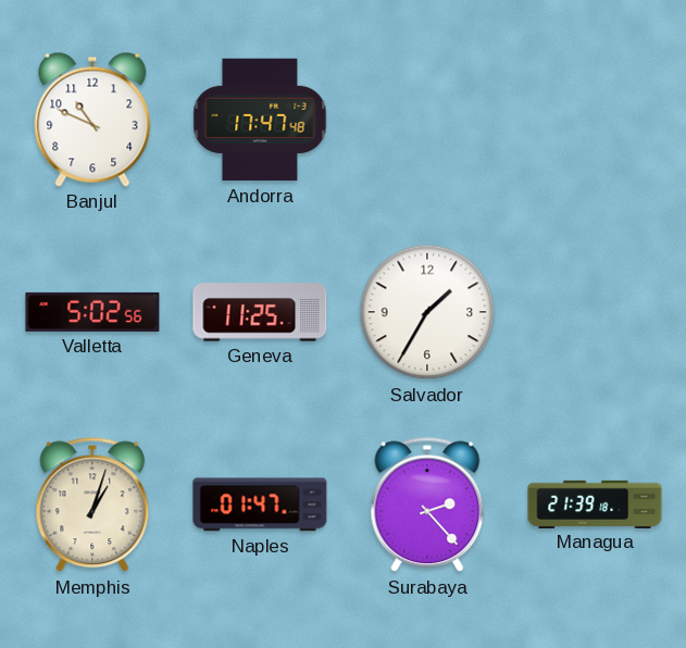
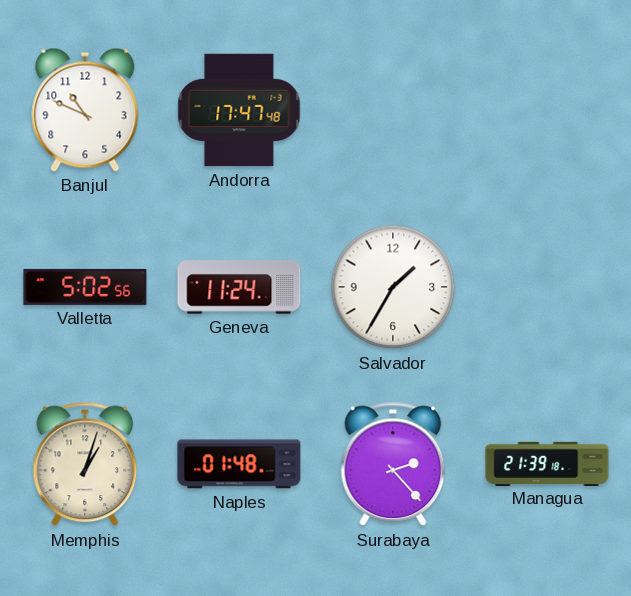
Geneva: 11:25 -> 11:24
Naples: 01:47 -> 01:48
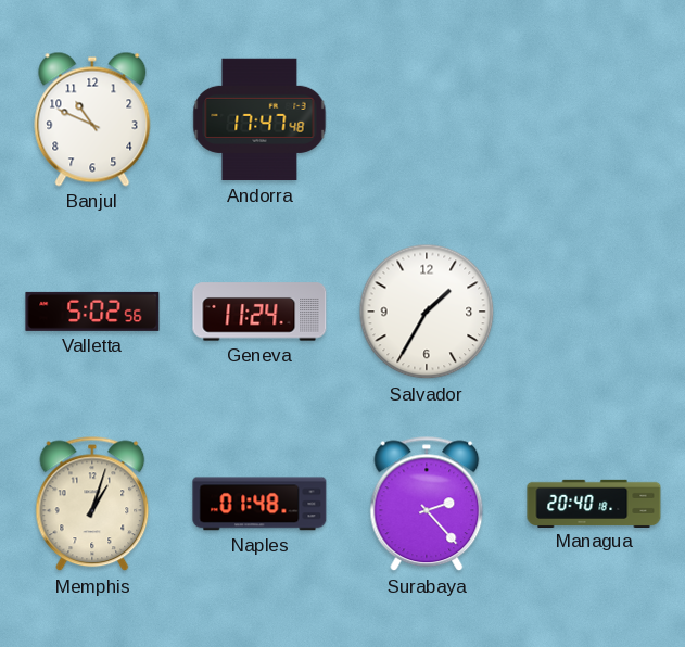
Managua: 21:39 -> 20:40
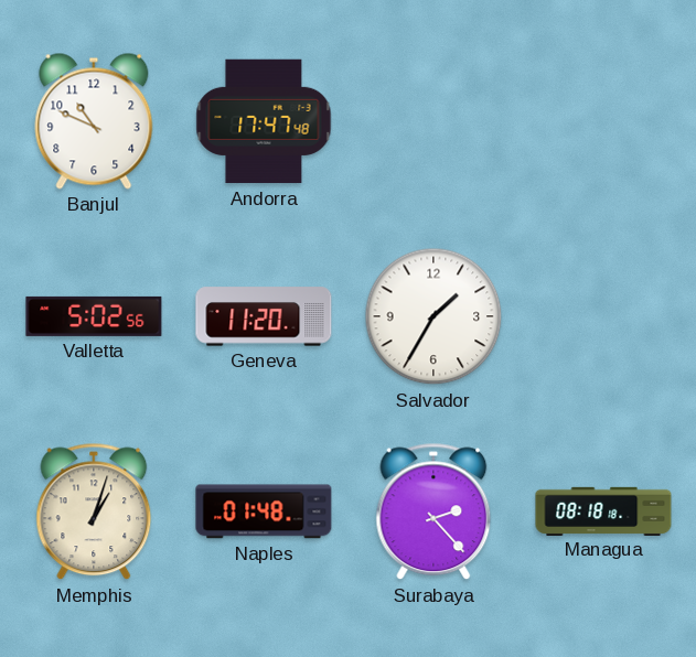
Geneva: 11:24 -> 11:20
Managua: 20:40 -> 08:18
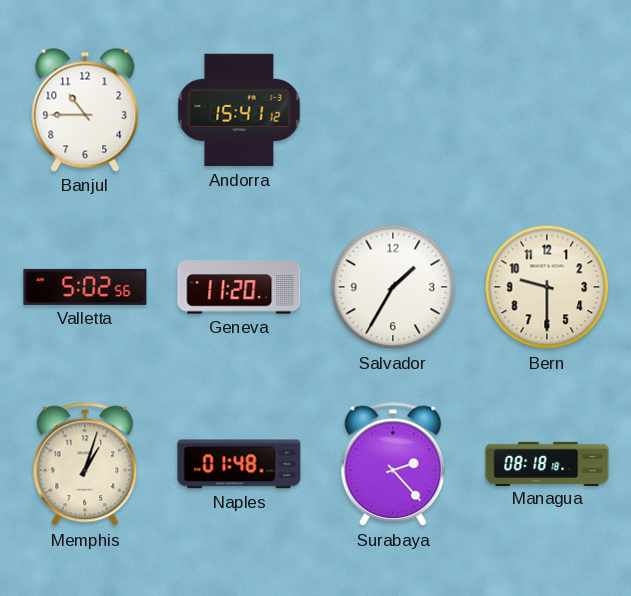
Banjul: 10:49 -> 10:45
Andorra: 17:47 -> 15:41
Bern: none -> 9:30
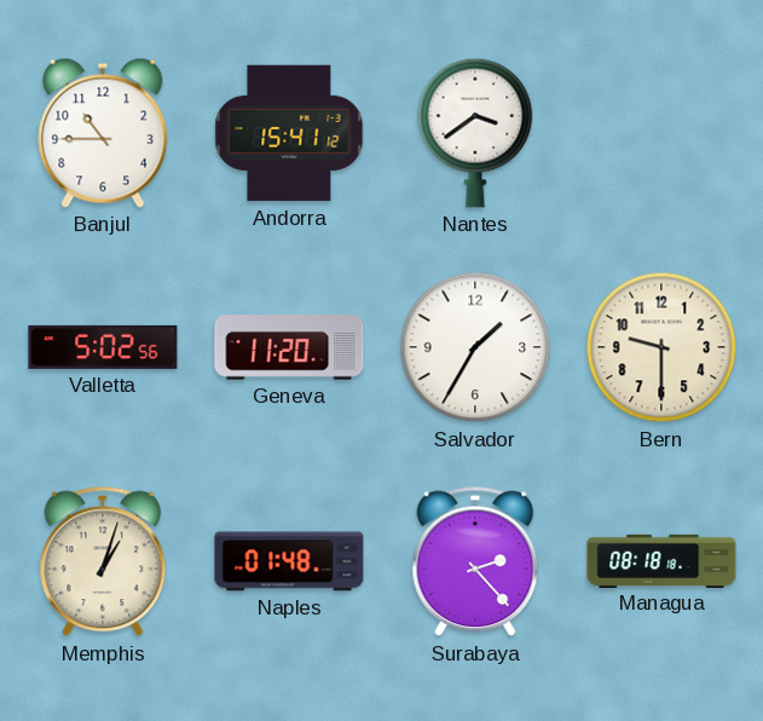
Nantes: none -> 3:39
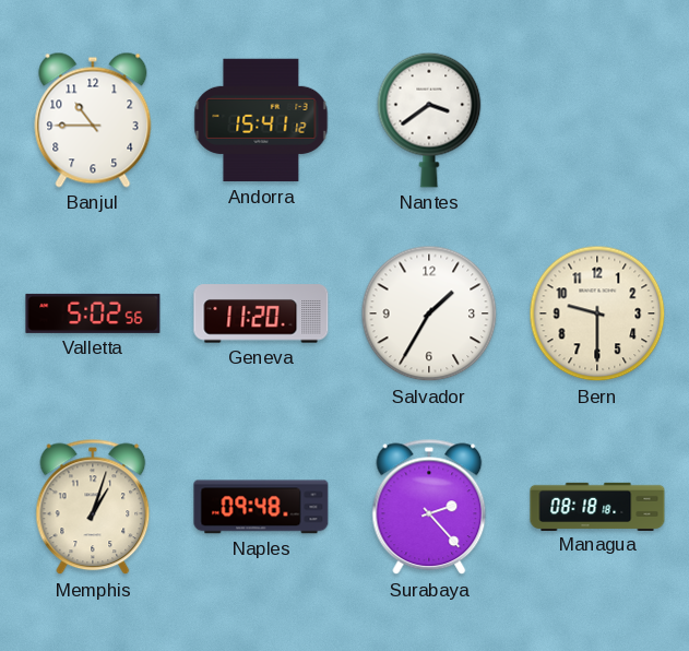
Naples: 01:48 -> 09:48
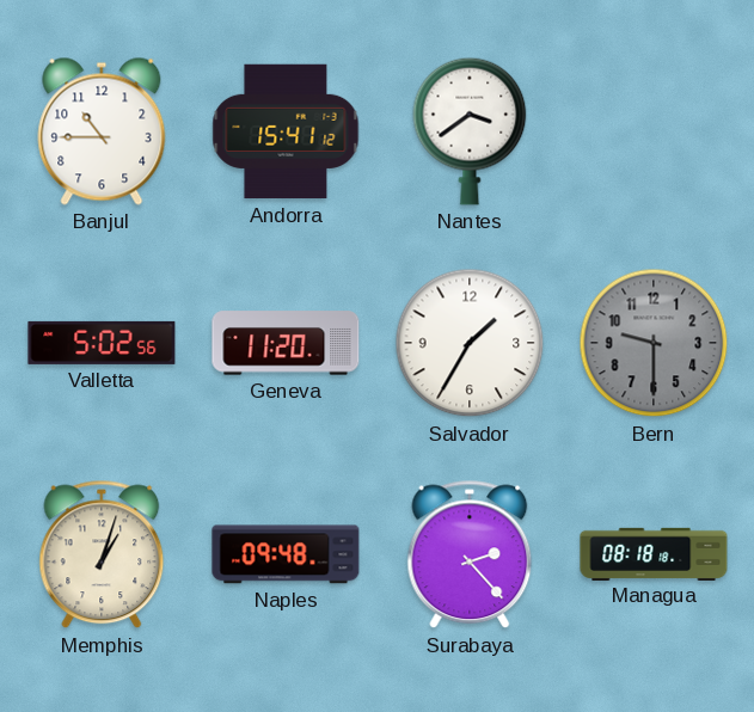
Bern dial: cream -> grey
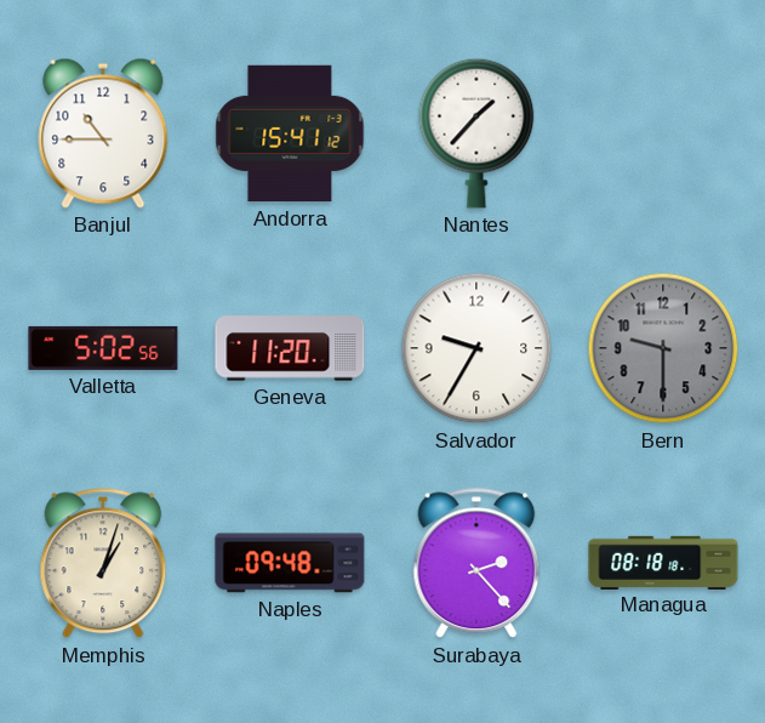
Nantes: 3:39 -> 1:37
Salvador: 1:35 -> 9:35
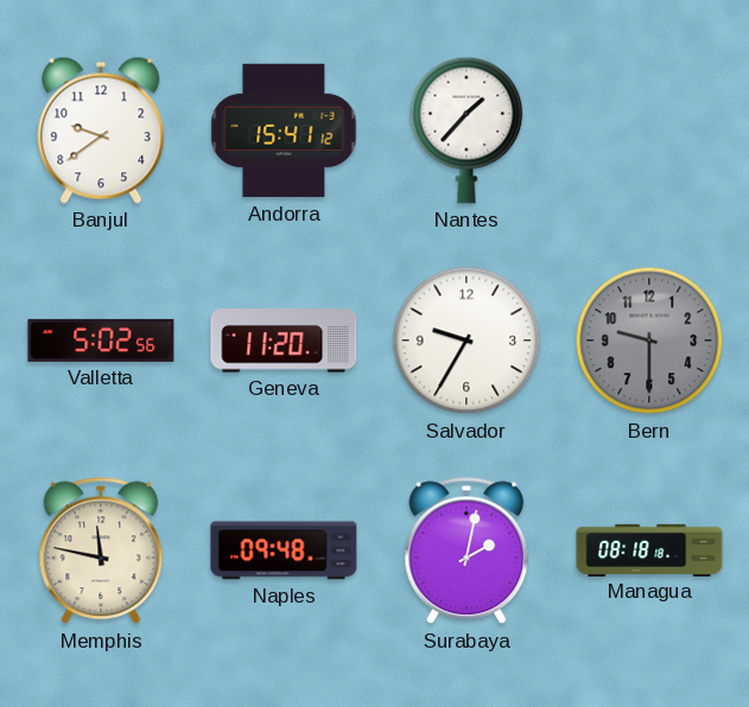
Banjul: 10:45 -> 9:39
Memphis: 1:03 -> 11:47
Surabaya: 2:23 -> 2:02
